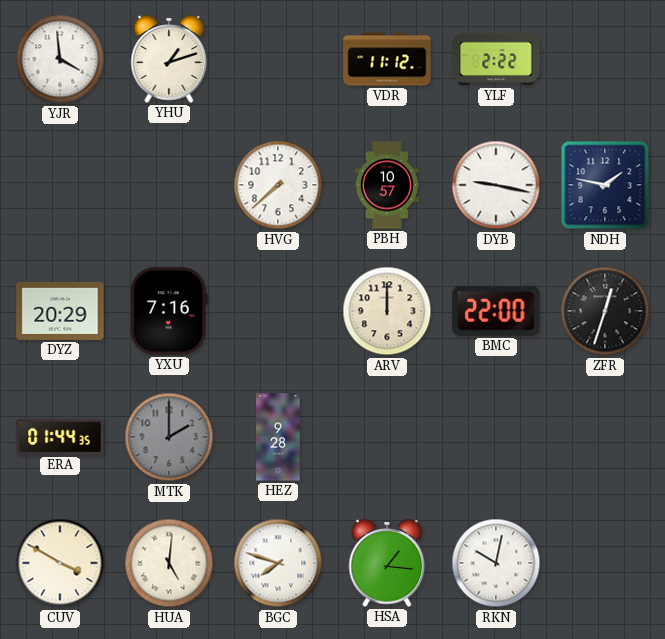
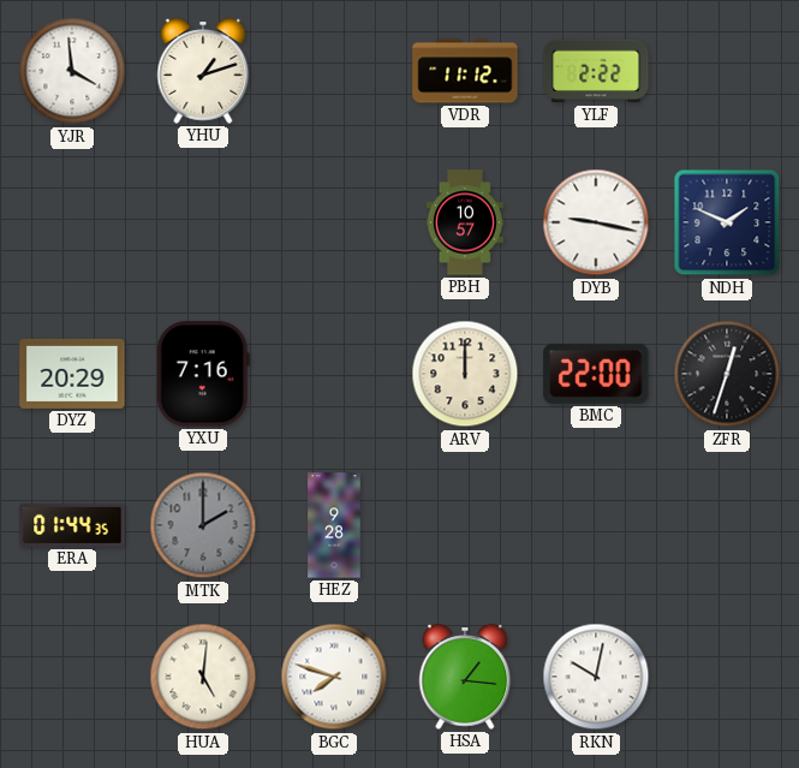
HVG: 7:38 -> none
NDH: 1:47 -> 1:49
CUV: 3:50 -> none
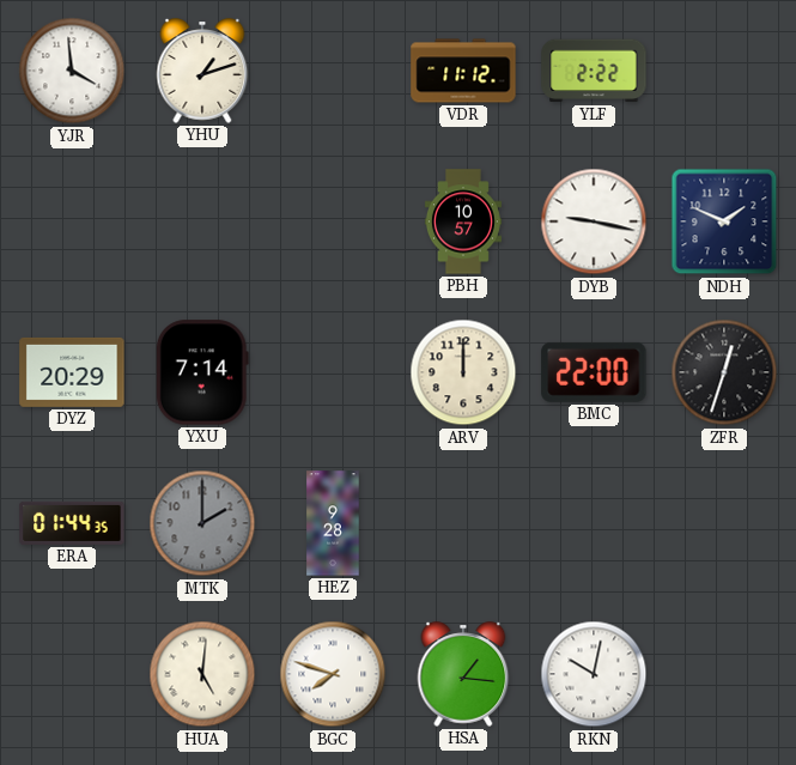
YXU: 7:16 -> 7:14
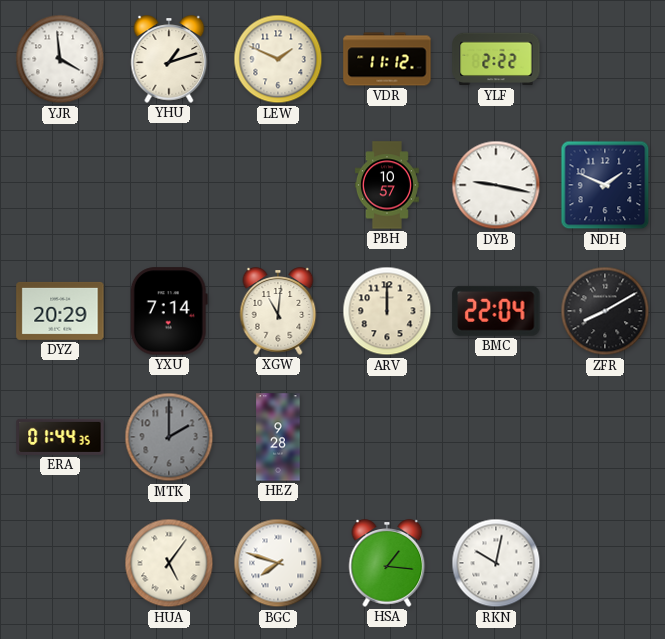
LEW: none -> 1:49
XGW: none -> 11:01
BMC: 22:00 -> 22:04
ZFR: 12:33 -> 8:10
HUA: 5:01 -> 5:06
